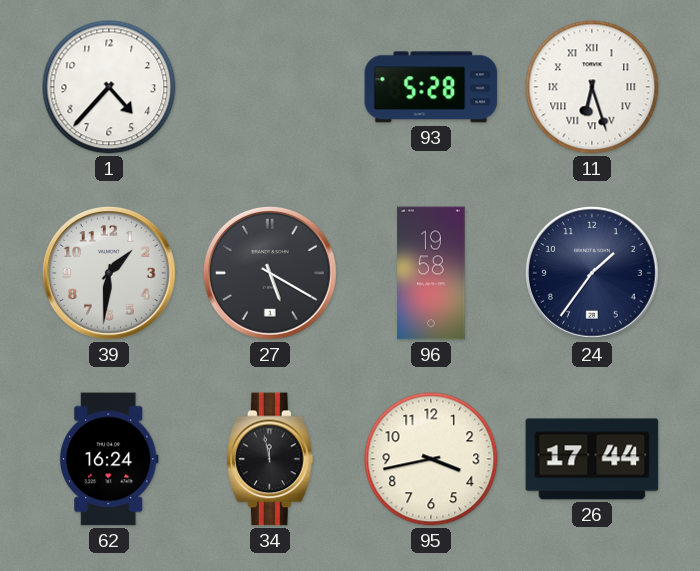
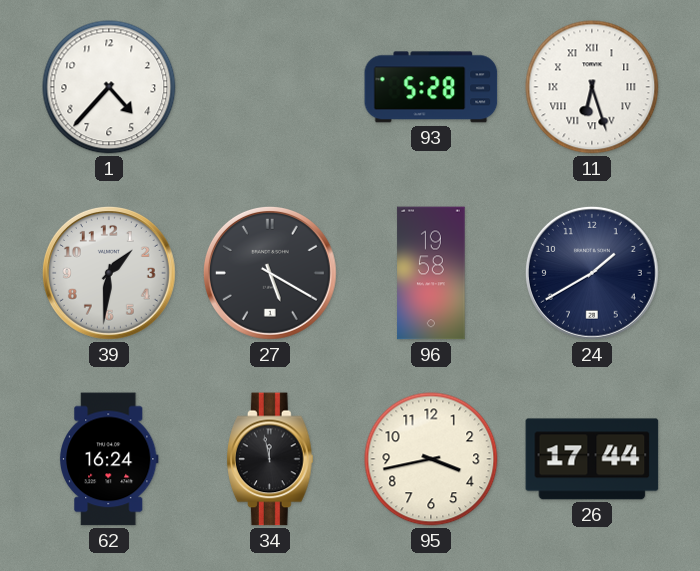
24: 1:36 -> 1:40
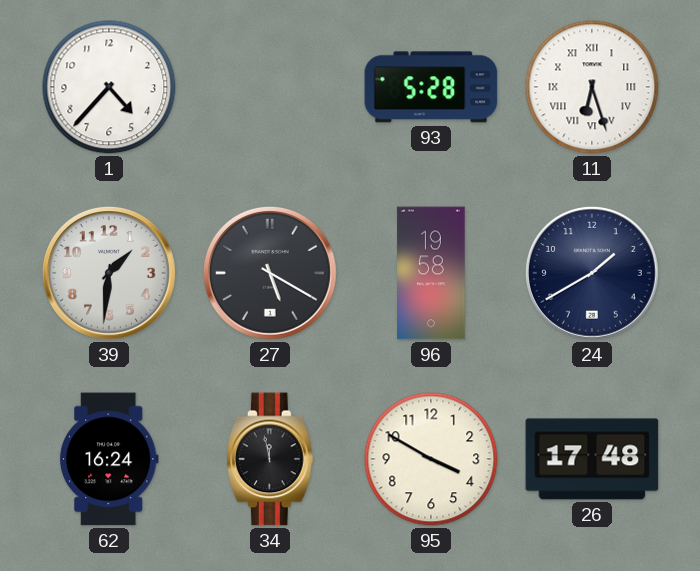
95: 3:43 -> 3:50
26: 17:44 -> 17:48
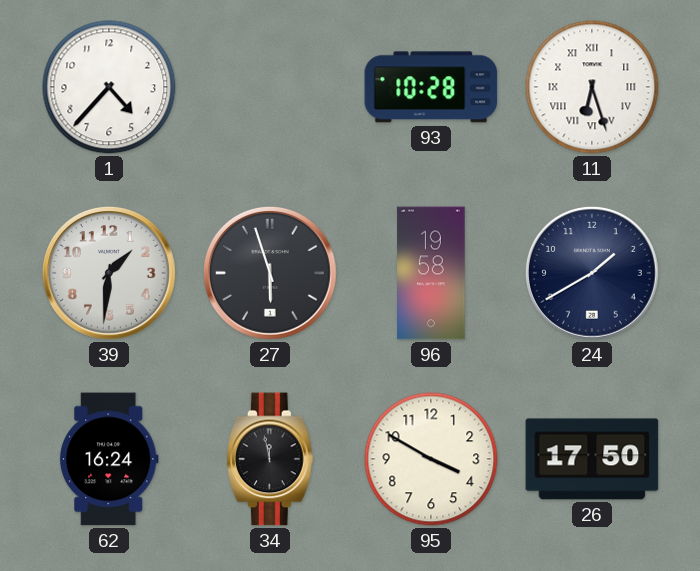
93: 5:28 -> 10:28
27: 5:20 -> 5:57
26: 17:48 -> 17:50
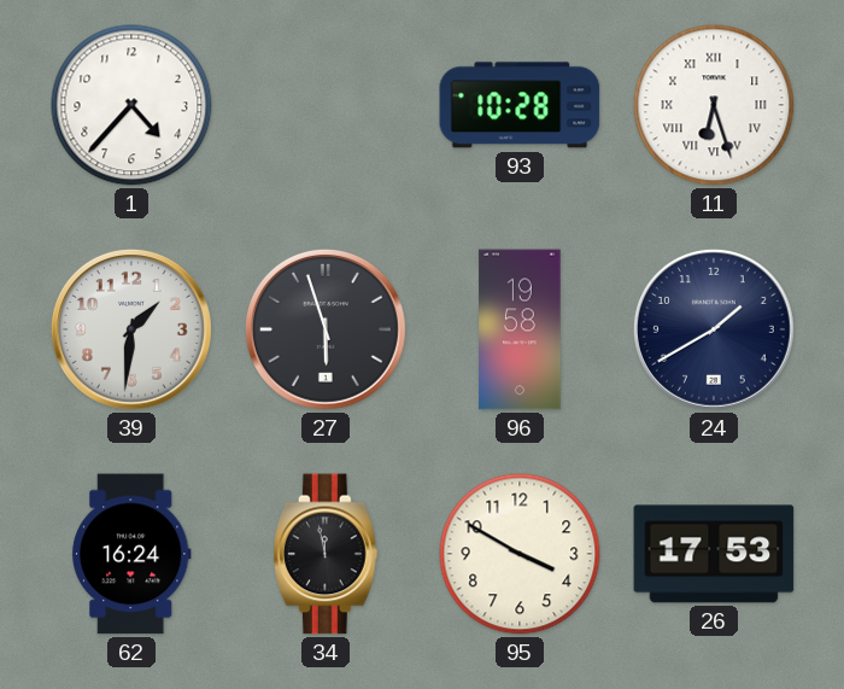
26: 17:50 -> 17:53
